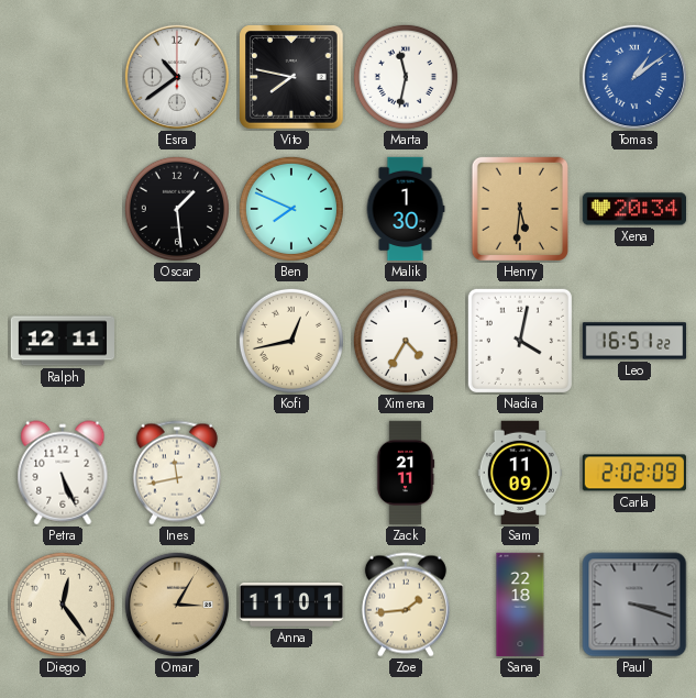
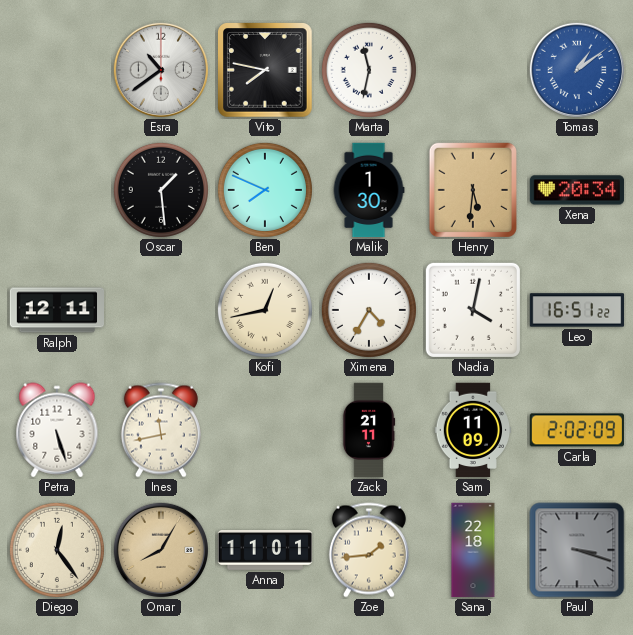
Petra: 5:26 -> 5:27
Omar: 3:05 -> 8:05
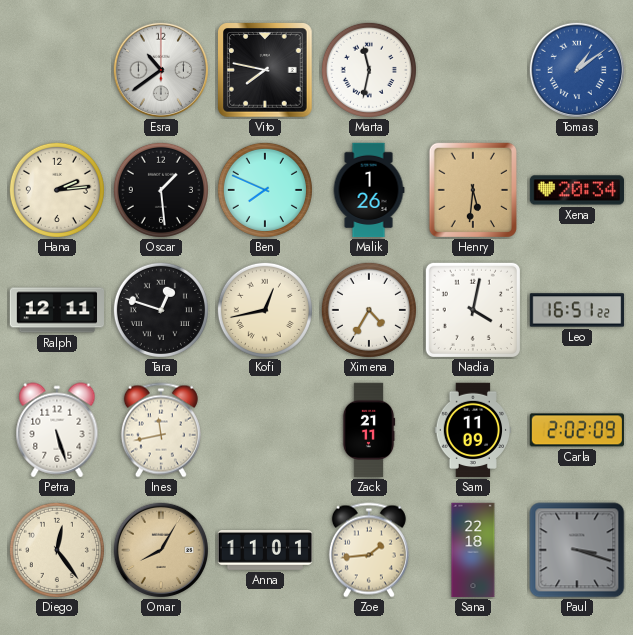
Hana: none -> 2:14
Malik: 1:30 -> 1:26
Tara: none -> 12:48
